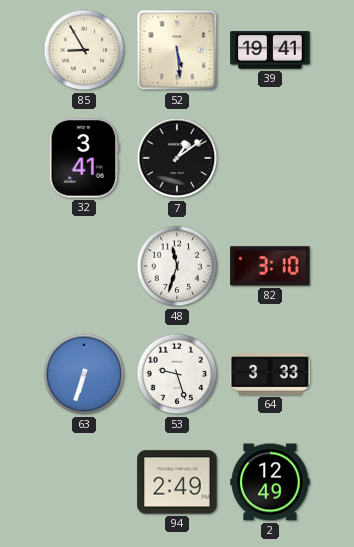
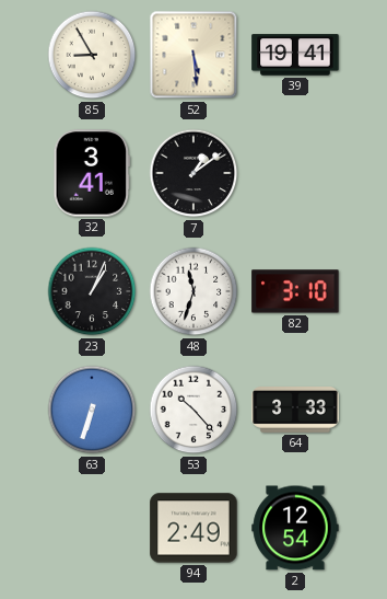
23: none -> 1:04
53: 9:27 -> 10:23
2: 12:49 -> 12:54
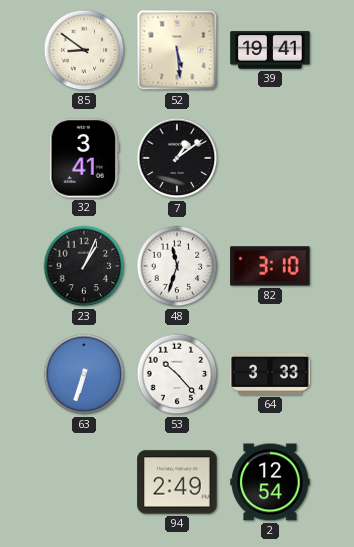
85: 8:55 -> 8:51
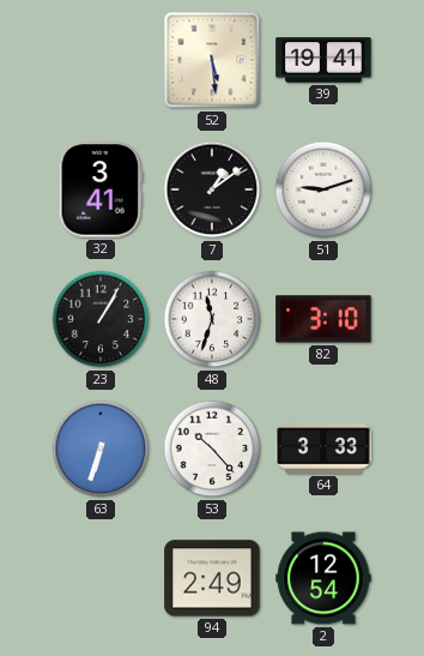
85: 8:51 -> none
51: none -> 9:12
23: 1:04 -> 1:05
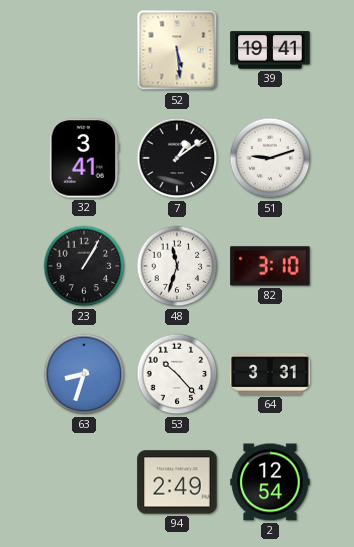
63: 6:33 -> 8:33
64: 3:33 -> 3:31
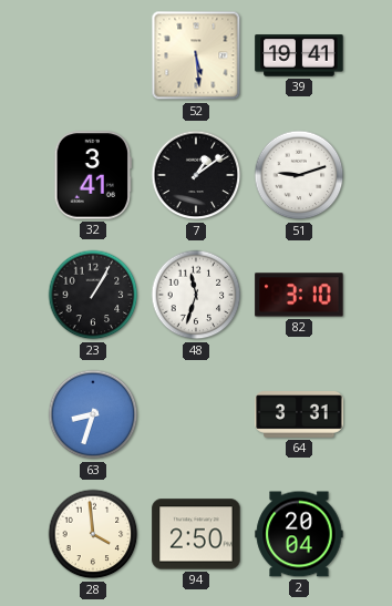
53: 10:23 -> none
28: none -> 3:59
94: 2:49 -> 2:50
2: 12:54 -> 20:04
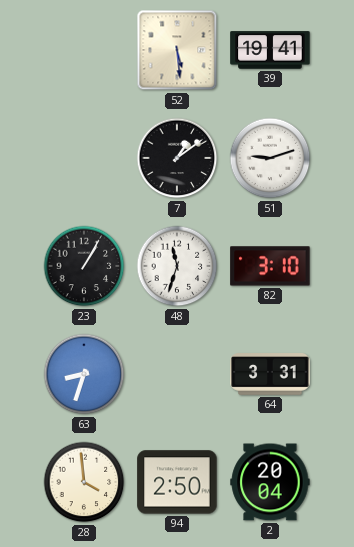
32: 3:41 -> none
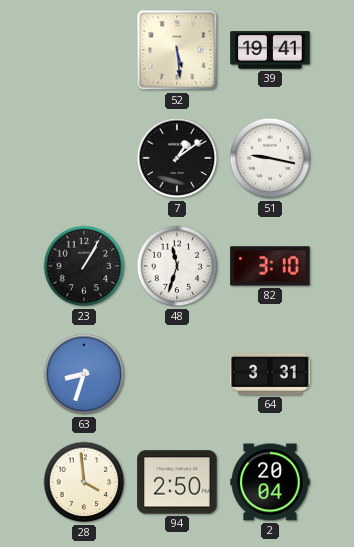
51: 9:12 -> 9:17
